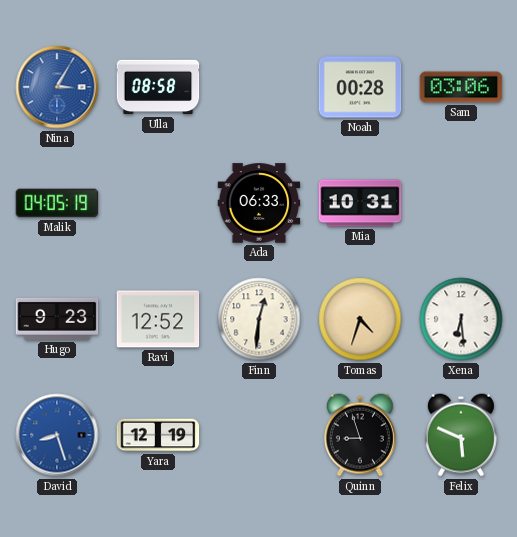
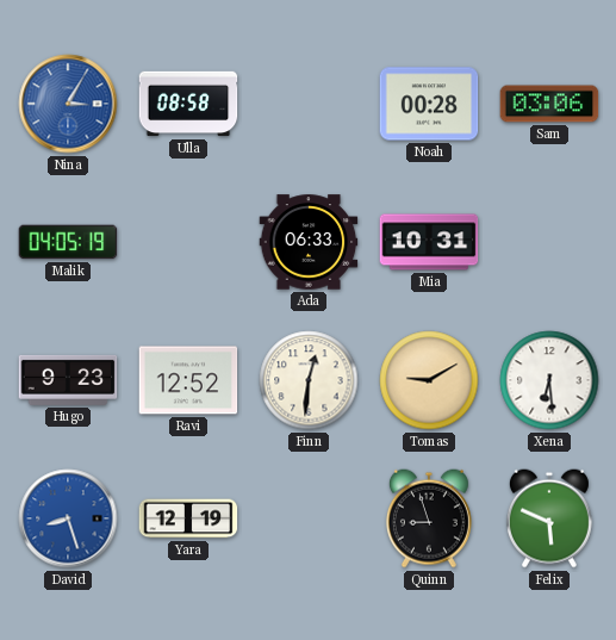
Tomas: 4:33 -> 9:10
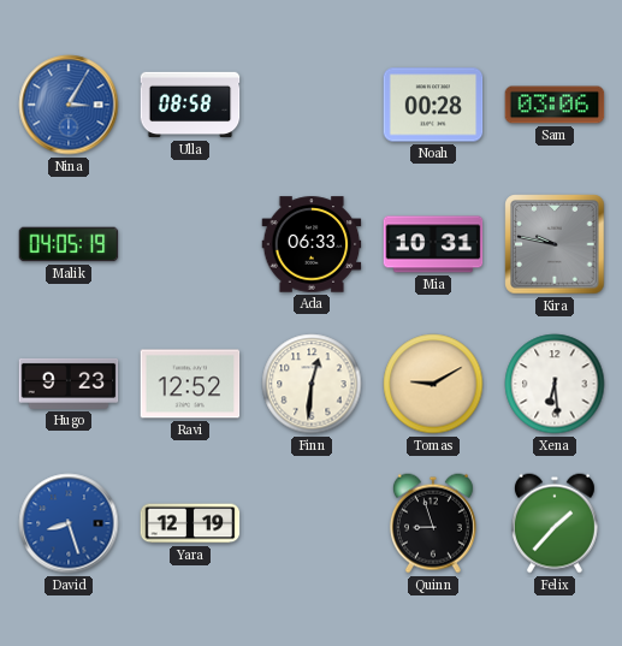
Kira: none -> 9:47
Felix: 5:49 -> 1:37
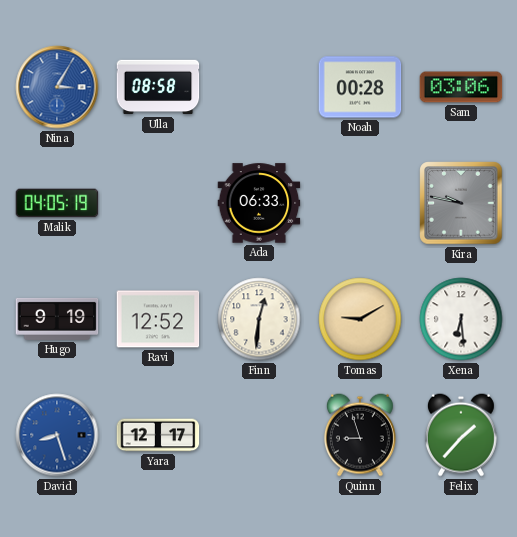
Mia: 10:31 -> none
Hugo: 9:23 -> 9:19
Yara: 12:19 -> 12:17
